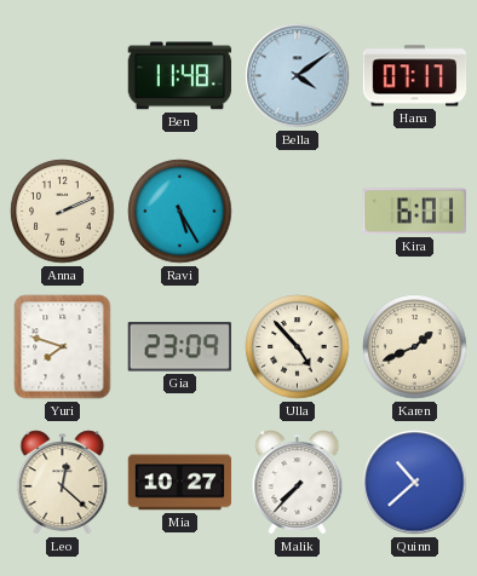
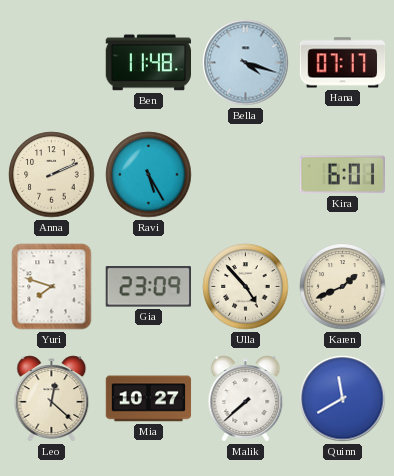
Bella: 4:09 -> 4:18
Malik: 7:37 -> 7:38
Quinn: 10:38 -> 11:40
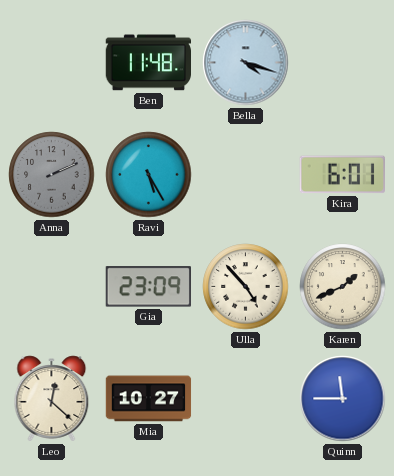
Hana: 07:17 -> none
Anna dial: cream -> grey
Yuri: 7:48 -> none
Malik: 7:38 -> none
Quinn: 11:40 -> 11:45
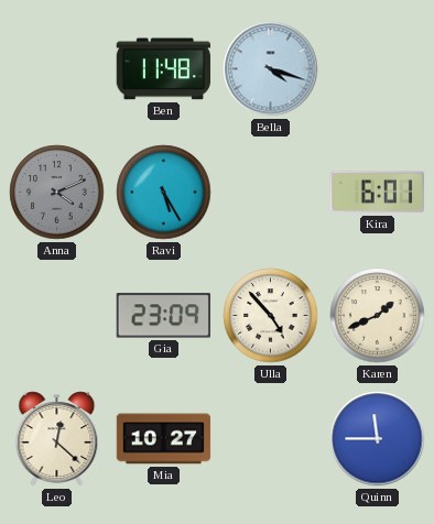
Anna: 2:11 -> 4:11
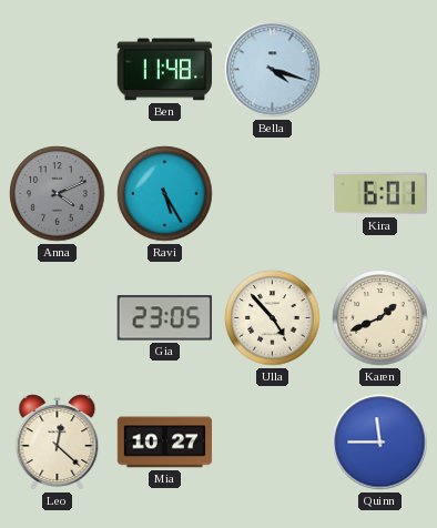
Gia: 23:09 -> 23:05
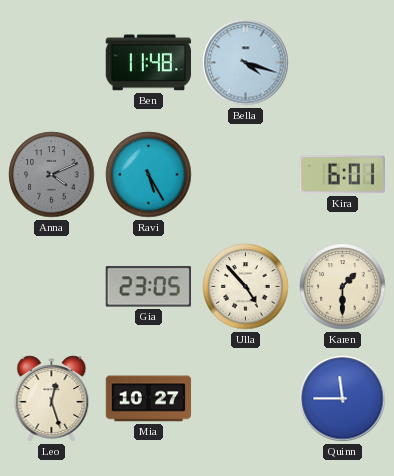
Karen: 1:41 -> 1:30
Leo: 12:22 -> 12:27
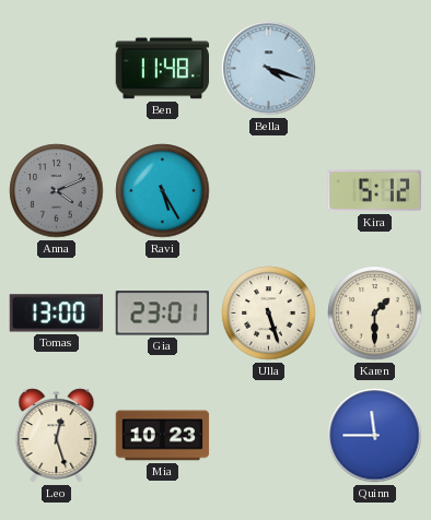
Kira: 6:01 -> 5:12
Tomas: none -> 13:00
Gia: 23:05 -> 23:01
Ulla: 4:53 -> 5:27
Mia: 10:27 -> 10:23
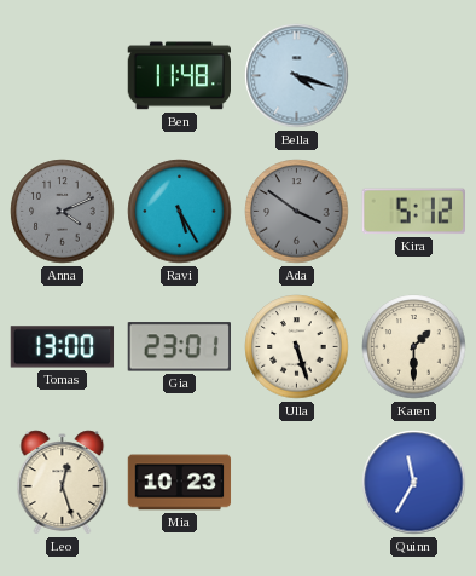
Ada: none -> 3:51
Quinn: 11:45 -> 11:35
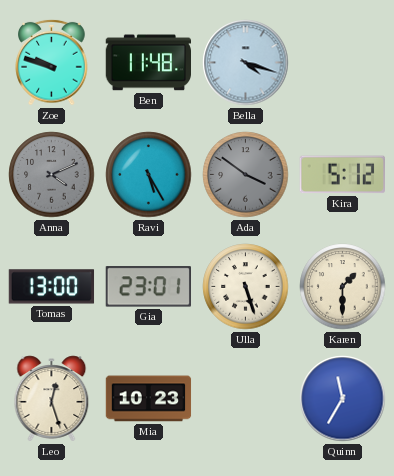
Zoe: none -> 9:48
